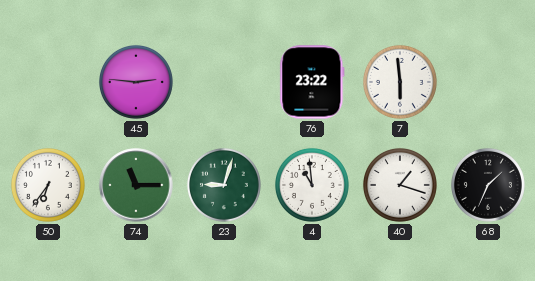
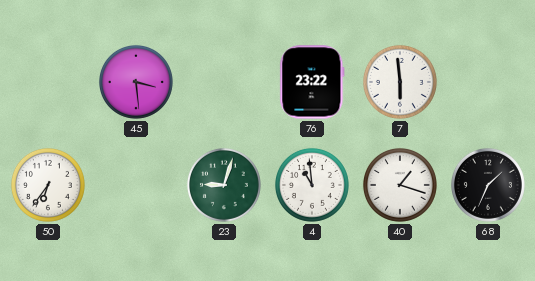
45: 2:46 -> 3:29
74: 11:15 -> none
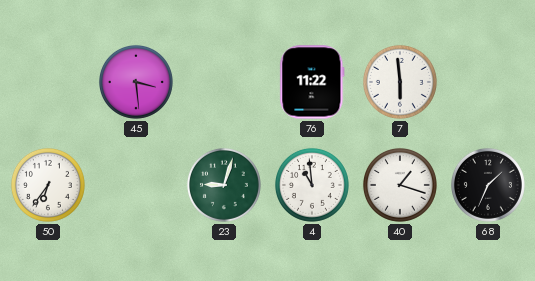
76: 23:22 -> 11:22
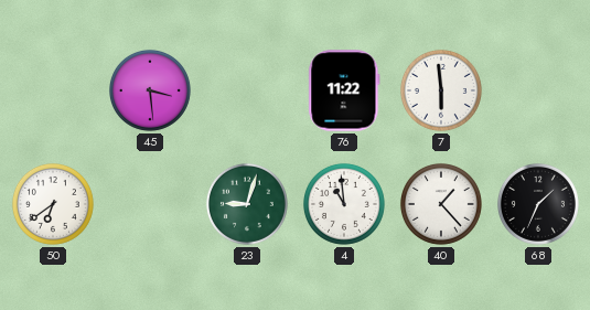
50: 6:36 -> 6:39
40: 1:18 -> 1:23
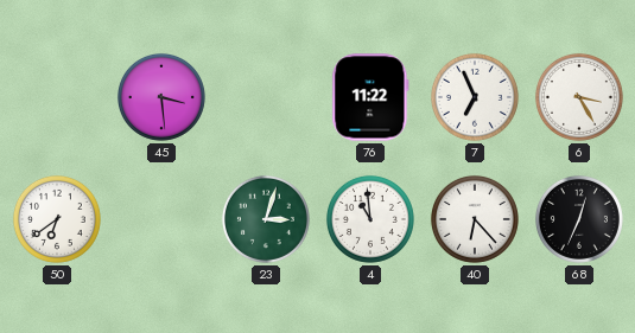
7: 5:59 -> 6:56
6: none -> 3:25
23: 9:03 -> 3:03
40: 1:23 -> 6:23
68: 1:34 -> 12:34
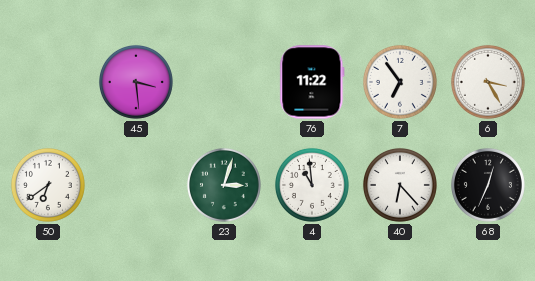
7: 6:56 -> 6:54
